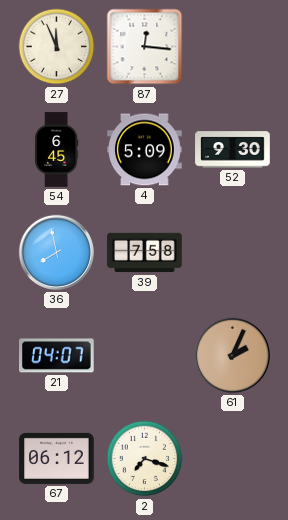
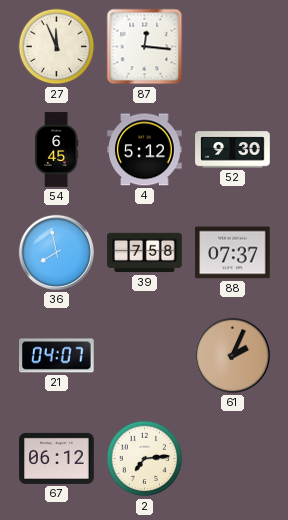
4: 5:09 -> 5:12
88: none -> 07:37
2: 7:18 -> 7:14
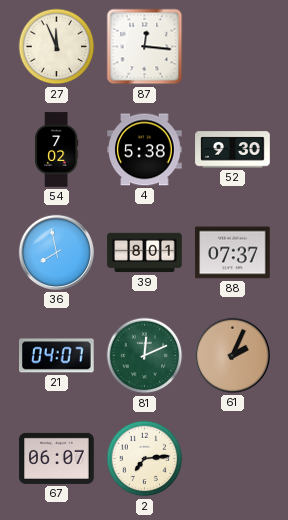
54: 6:45 -> 7:02
4: 5:12 -> 5:38
39: 7:58 -> 8:01
81: none -> 12:11
67: 06:12 -> 06:07
